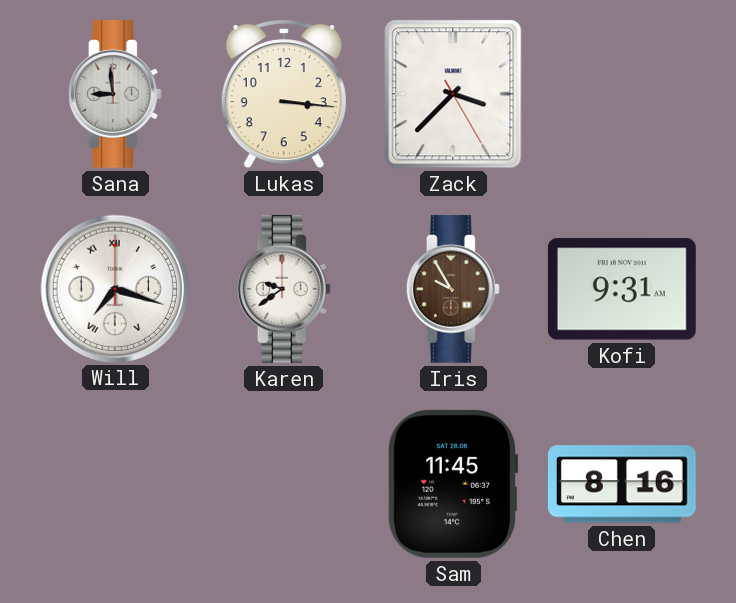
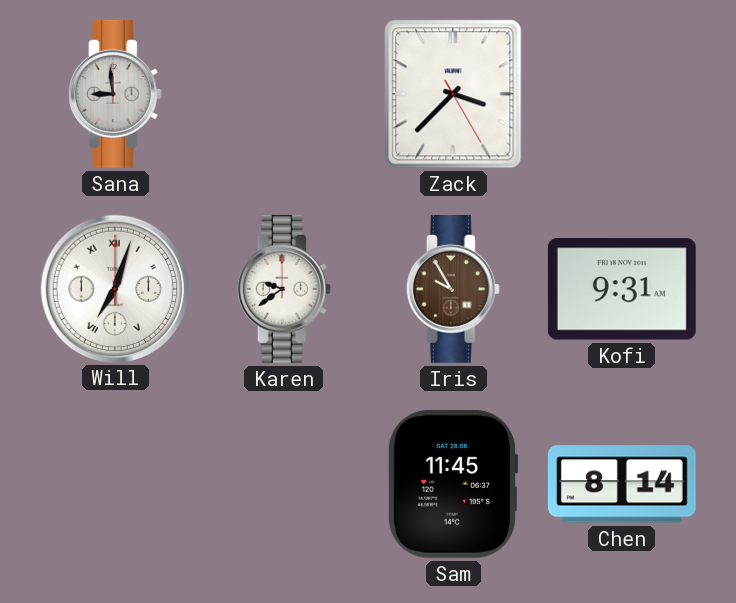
Lukas: 3:16 -> none
Will: 7:18 -> 7:03
Chen: 8:16 -> 8:14
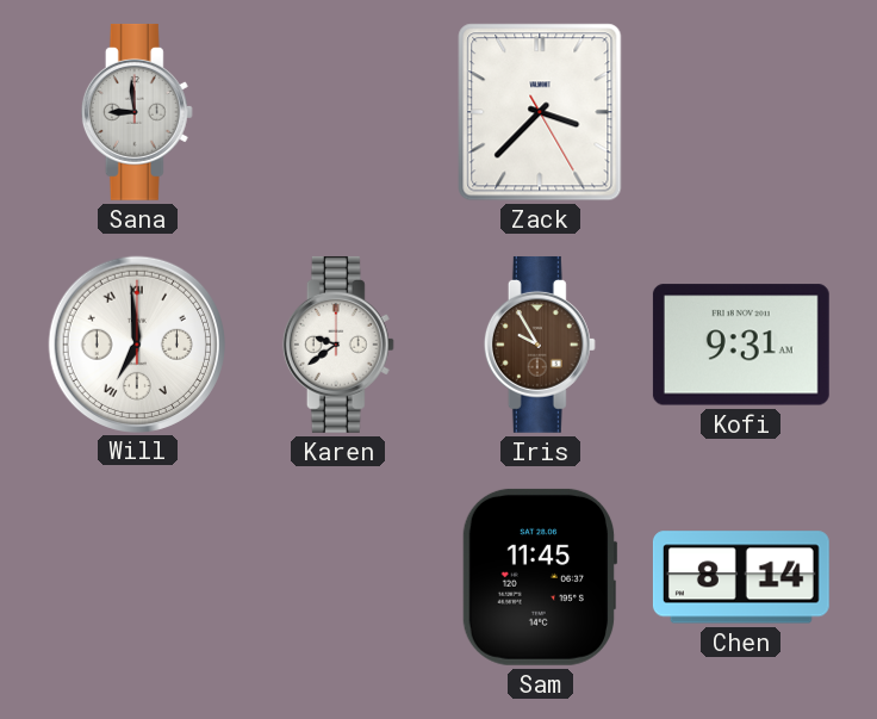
Will: 7:03 -> 6:59
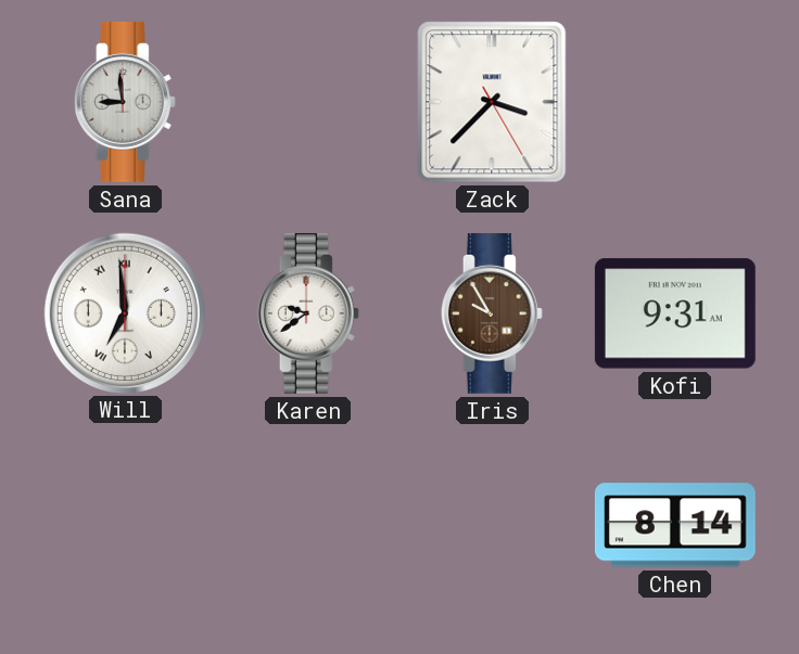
Sam: 11:45 -> none
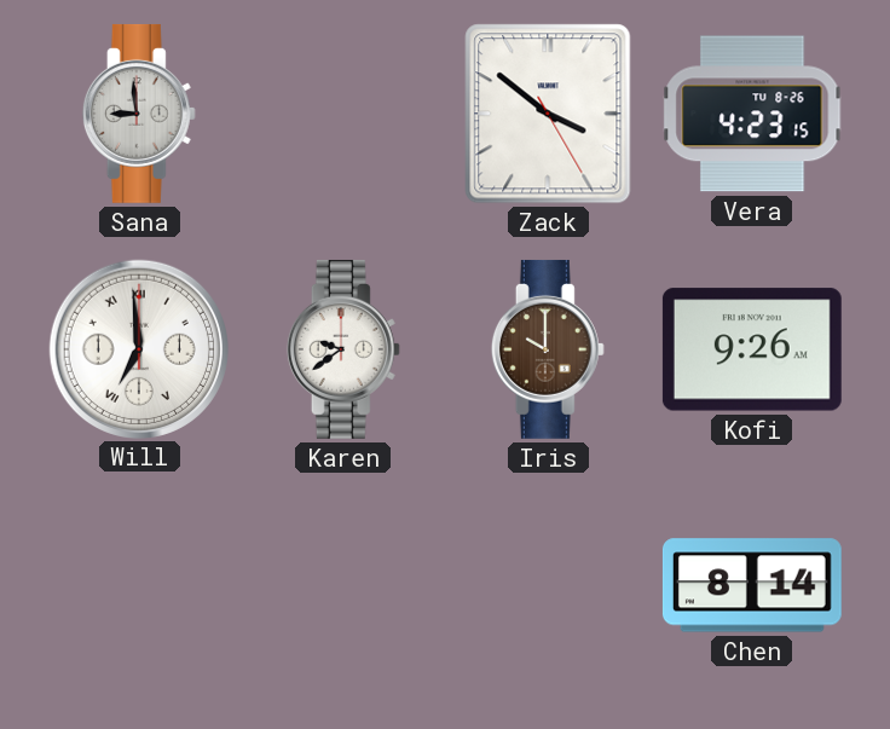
Zack: 3:37 -> 3:51
Vera: none -> 4:23
Iris: 9:55 -> 10:00
Kofi: 9:31 -> 9:26
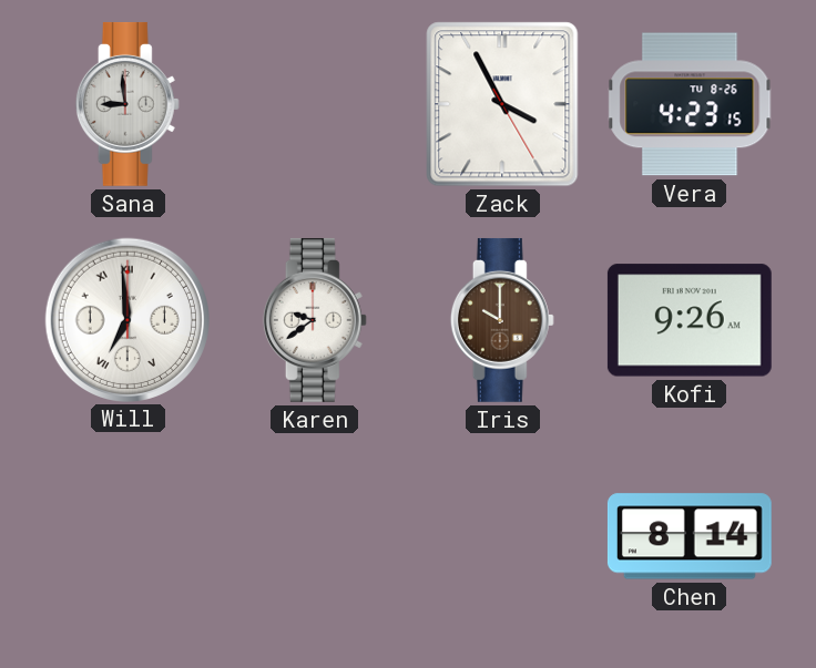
Zack: 3:51 -> 3:55
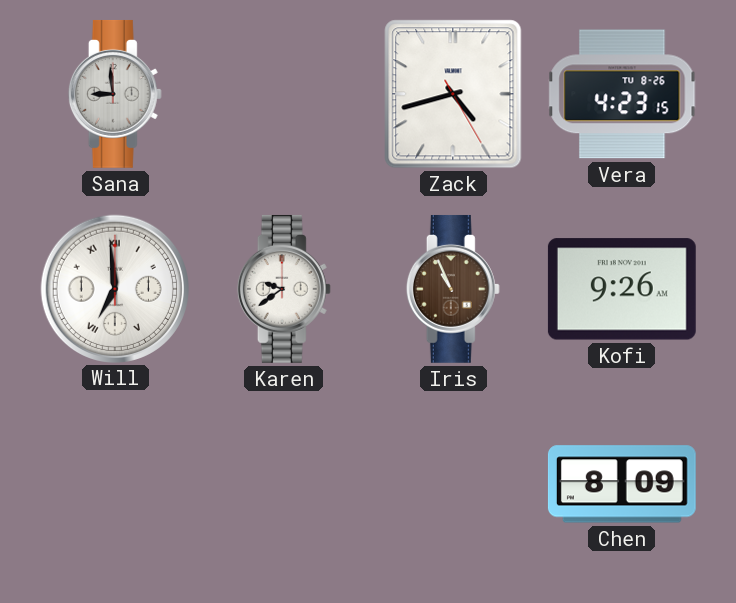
Zack: 3:55 -> 4:42
Iris: 10:00 -> 10:56
Chen: 8:14 -> 8:09
